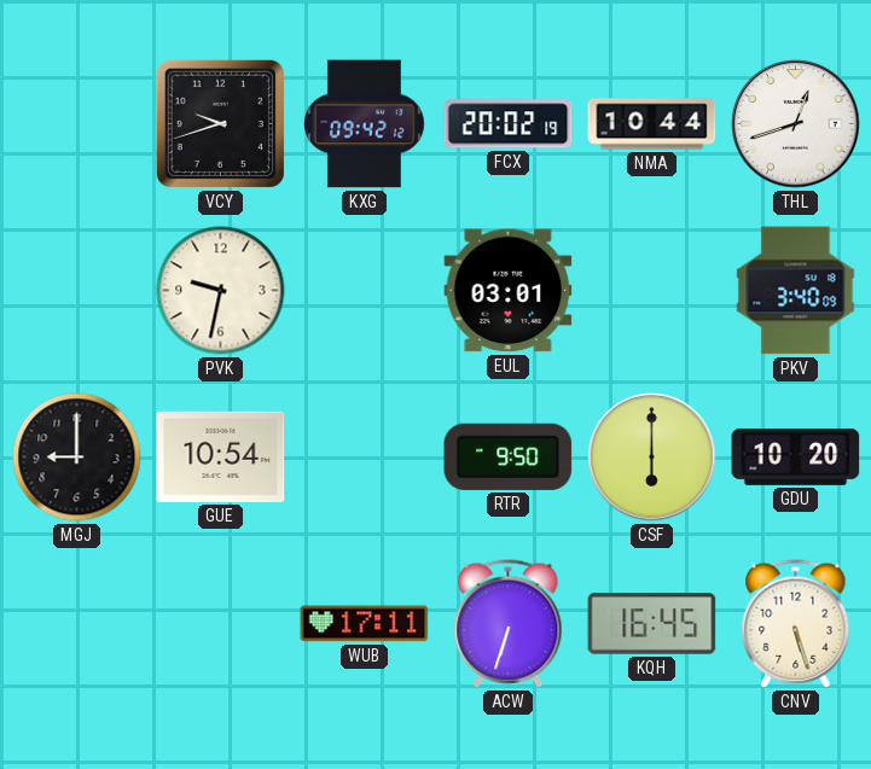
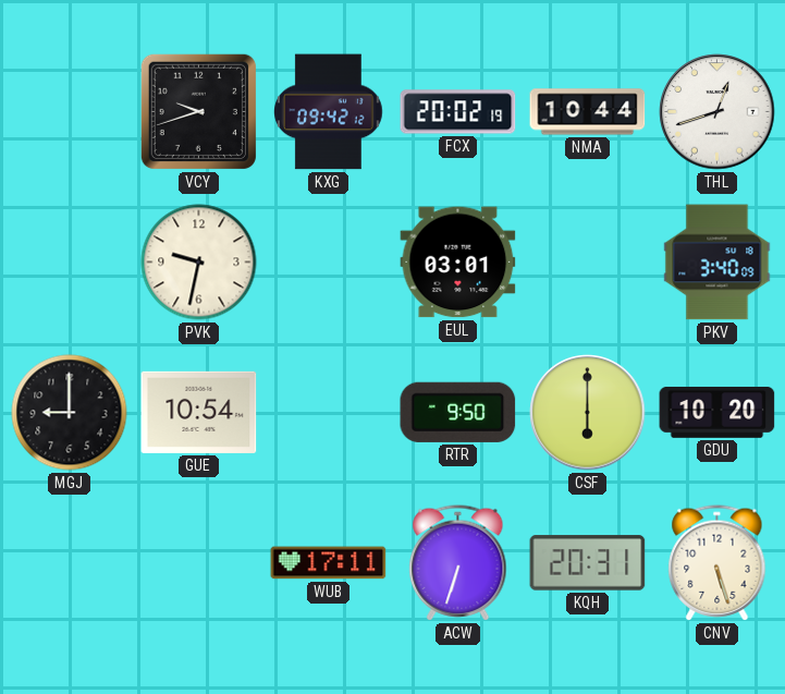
KQH: 16:45 -> 20:31
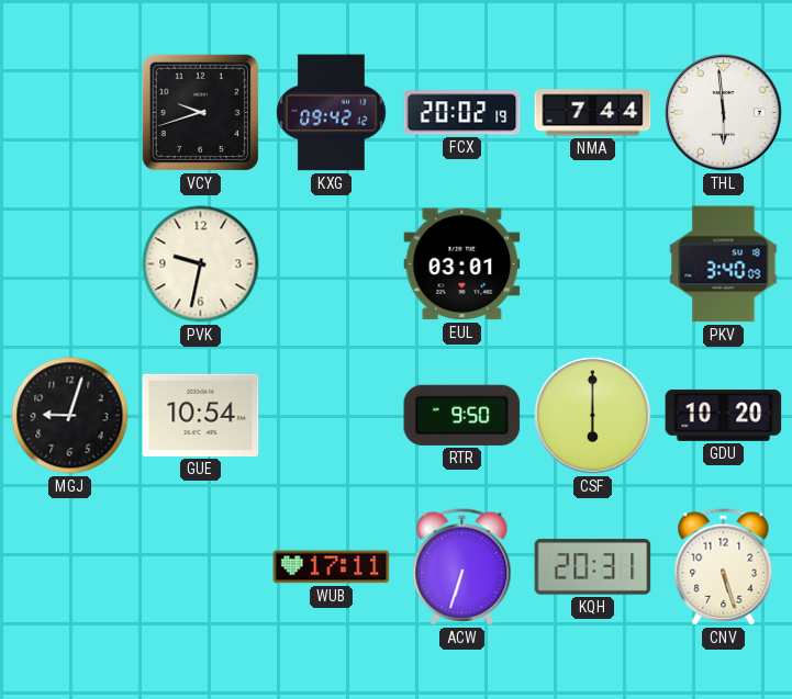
NMA: 10:44 -> 7:44
THL: 12:42 -> 5:59
MGJ: 9:00 -> 9:03
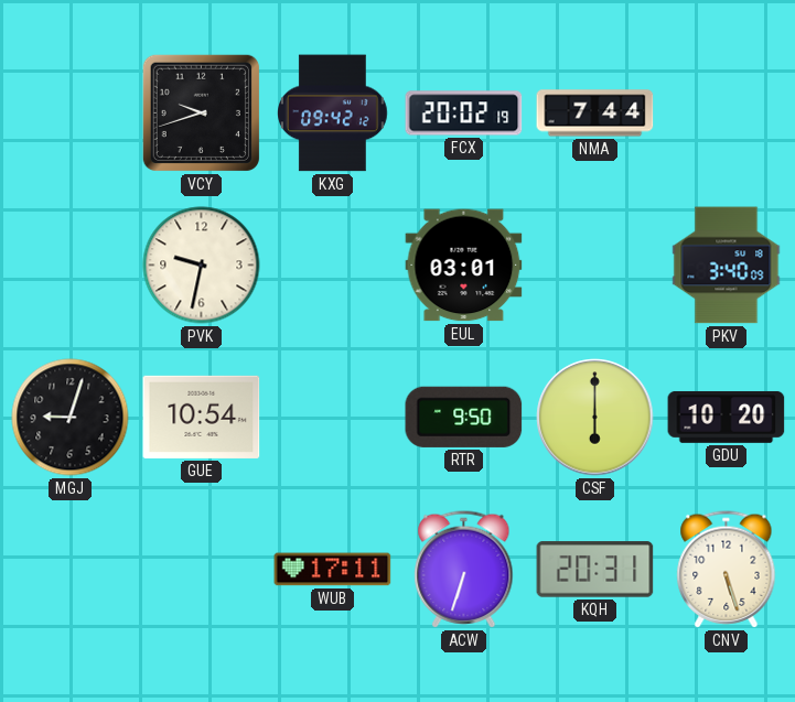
THL: 5:59 -> none
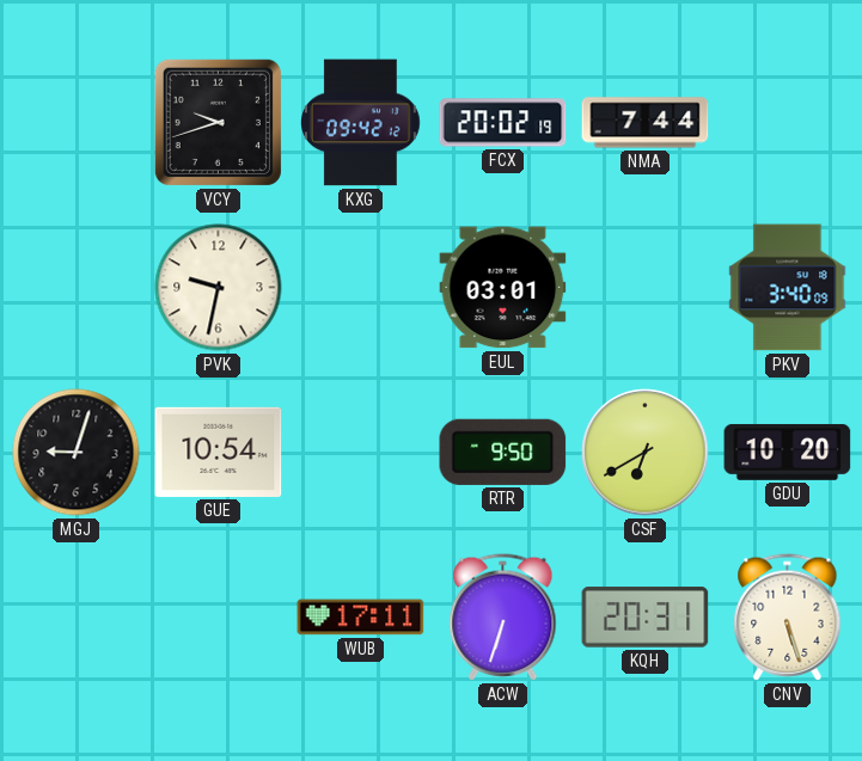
CSF: 6:00 -> 6:40
